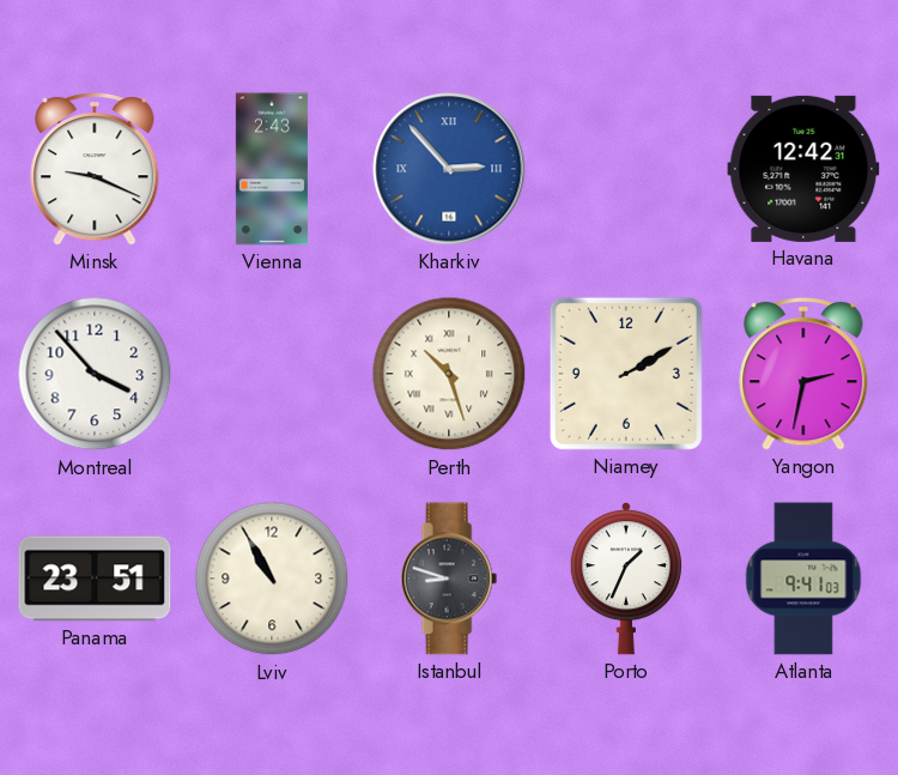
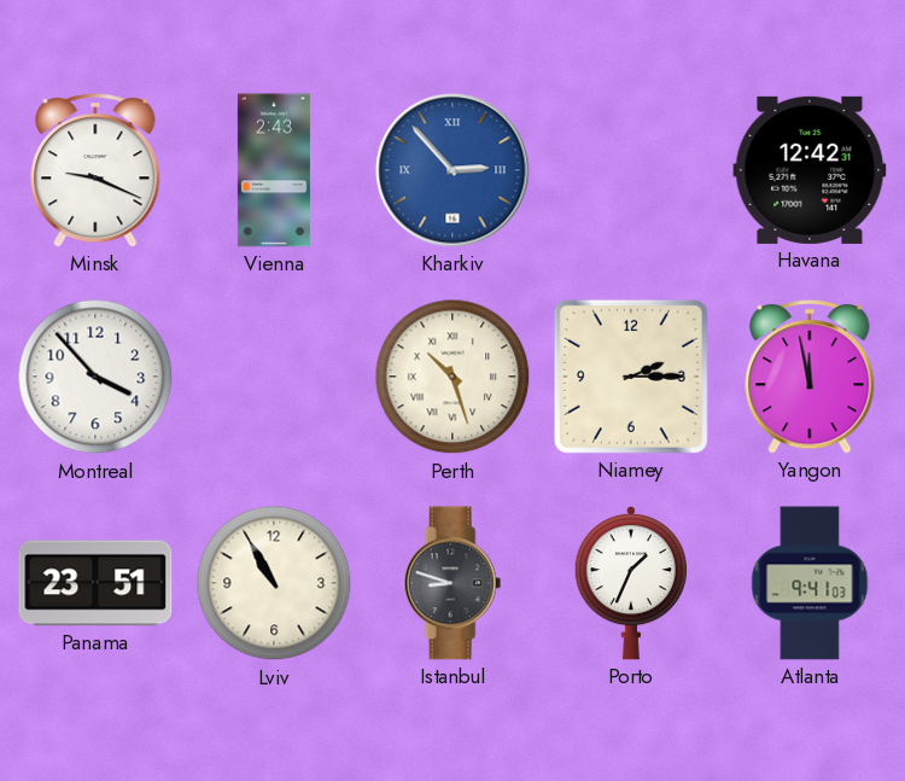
Niamey: 2:10 -> 2:15
Yangon: 2:32 -> 11:58
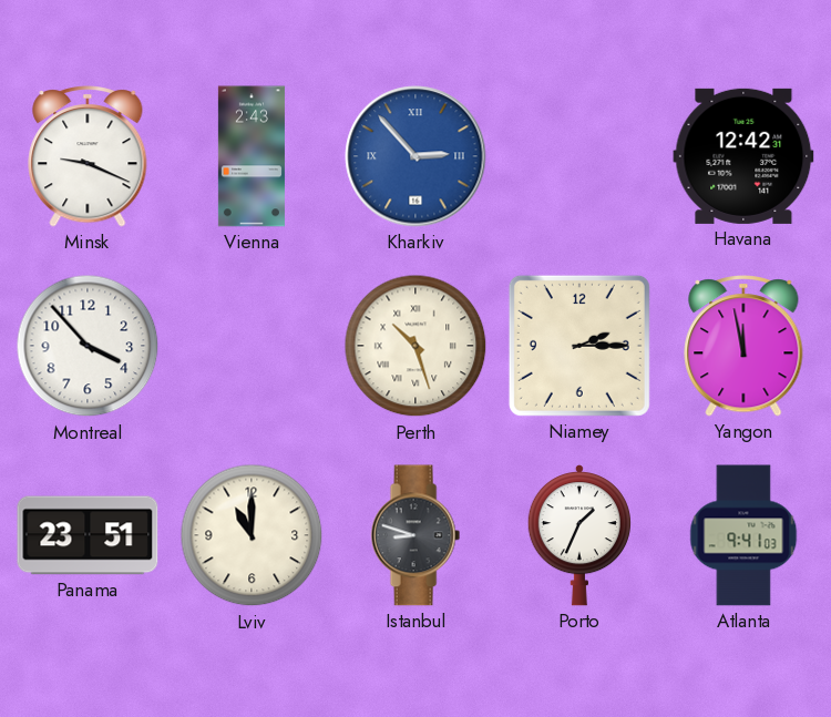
Lviv: 10:55 -> 11:00
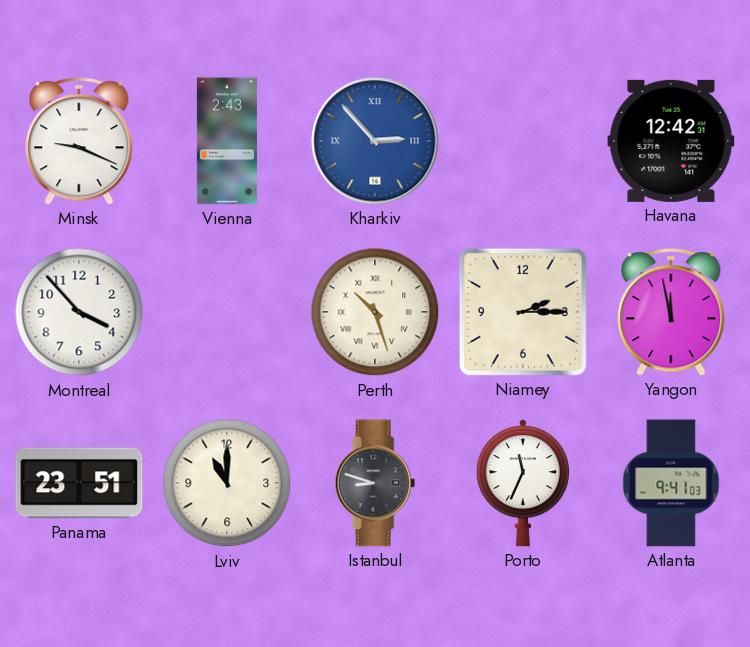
Porto: 1:34 -> 11:34
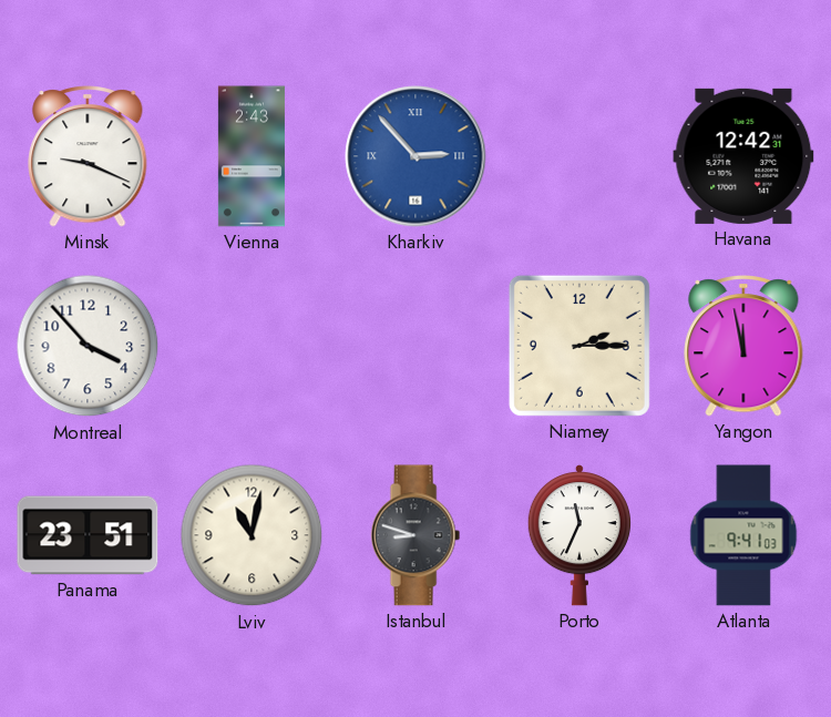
Perth: 10:27 -> none
Lviv: 11:00 -> 11:02
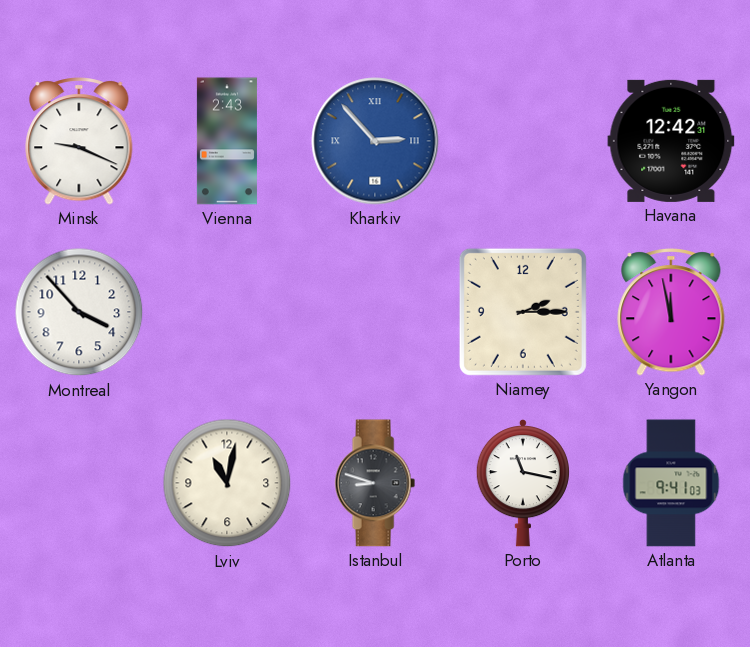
Panama: 23:51 -> none
Porto: 11:34 -> 11:17
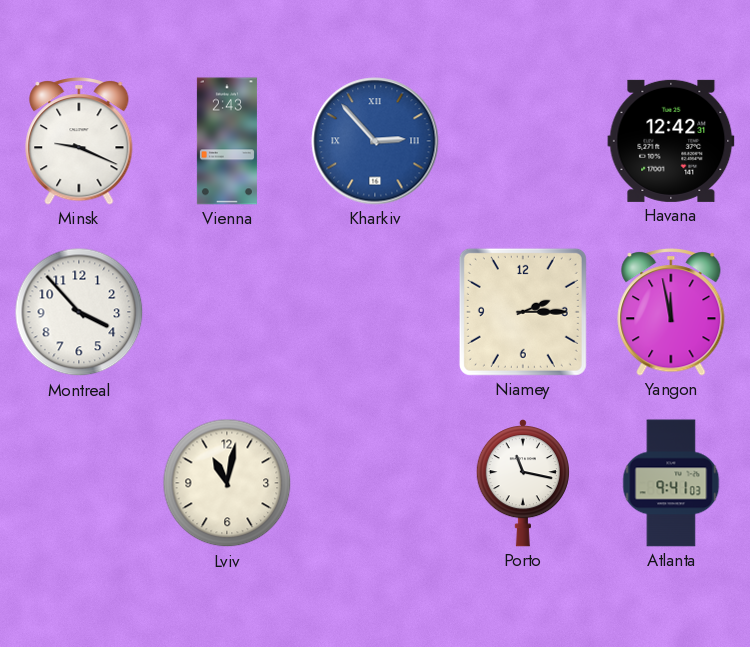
Istanbul: 8:48 -> none
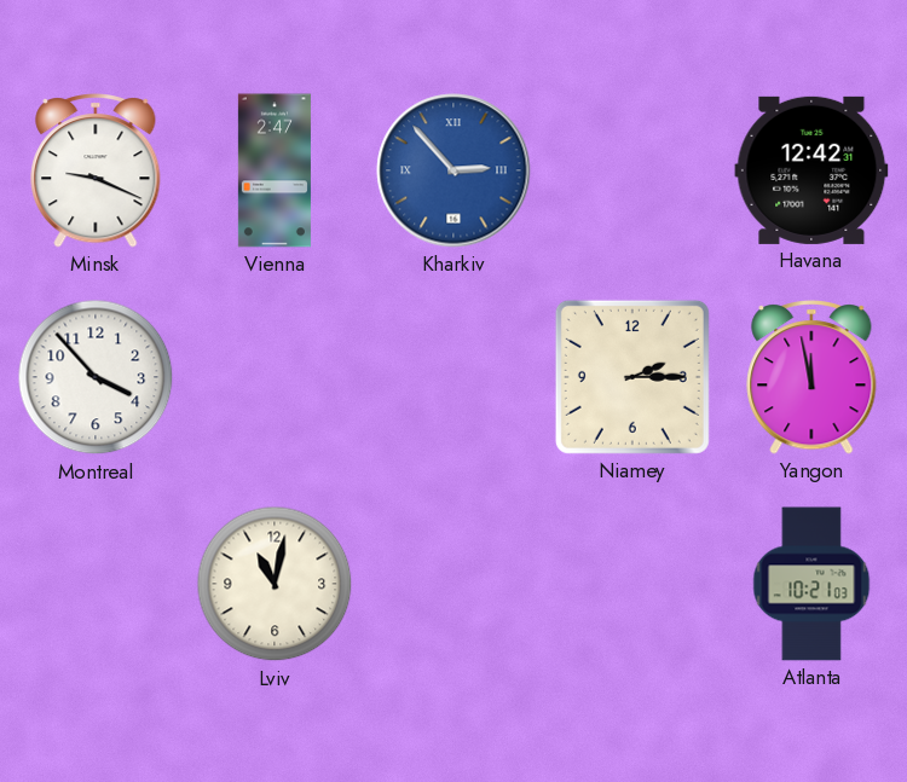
Vienna: 2:43 -> 2:47
Porto: 11:17 -> none
Atlanta: 9:41 -> 10:21
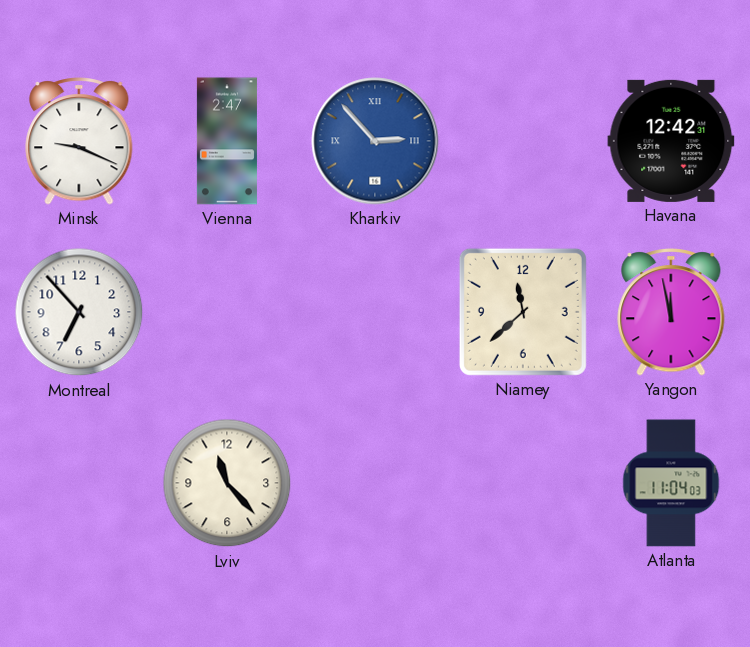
Montreal: 3:53 -> 6:53
Niamey: 2:15 -> 11:38
Lviv: 11:02 -> 11:23
Atlanta: 10:21 -> 11:04
